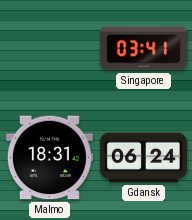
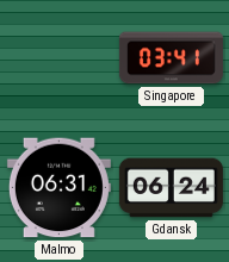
Malmo: 18:31 -> 06:31
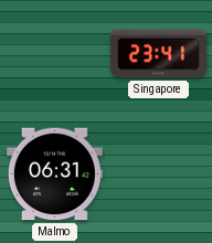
Singapore: 03:41 -> 23:41
Gdansk: 06:24 -> none
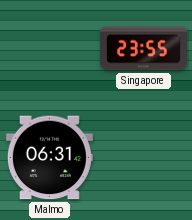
Singapore: 23:41 -> 23:55
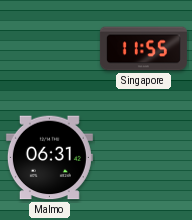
Singapore: 23:55 -> 11:55
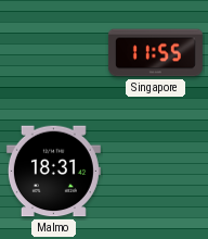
Malmo: 06:31 -> 18:31
